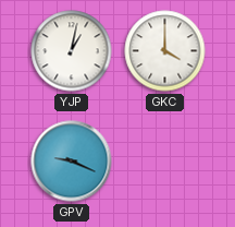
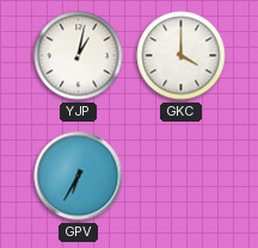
GPV: 9:19 -> 6:35
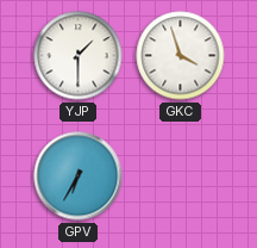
YJP: 1:02 -> 1:30
GKC: 4:00 -> 3:57
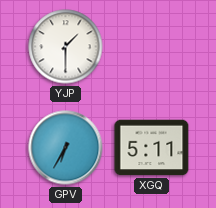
GKC: 3:57 -> none
XGQ: none -> 5:11
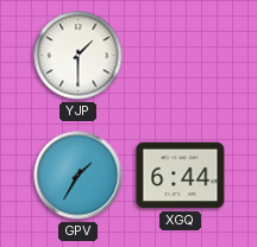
GPV: 6:35 -> 1:35
XGQ: 5:11 -> 6:44
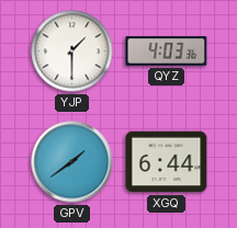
QYZ: none -> 4:03
GPV: 1:35 -> 1:39
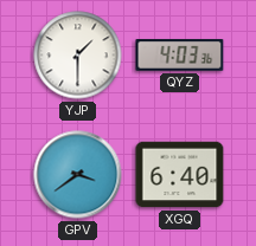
GPV: 1:39 -> 3:39
XGQ: 6:44 -> 6:40
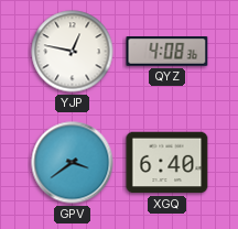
YJP: 1:30 -> 12:47
QYZ: 4:03 -> 4:08
